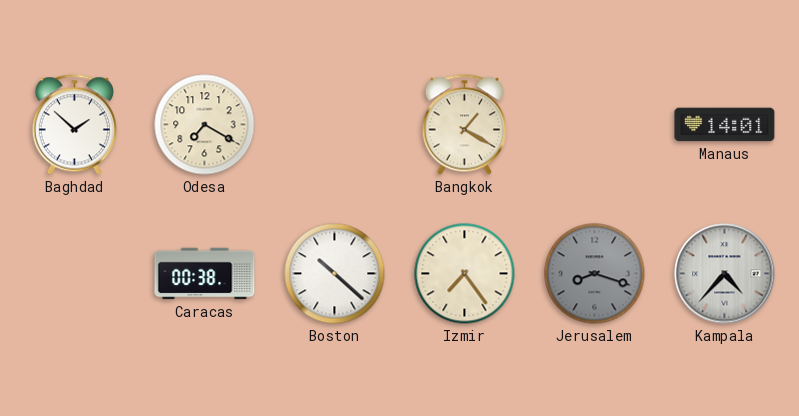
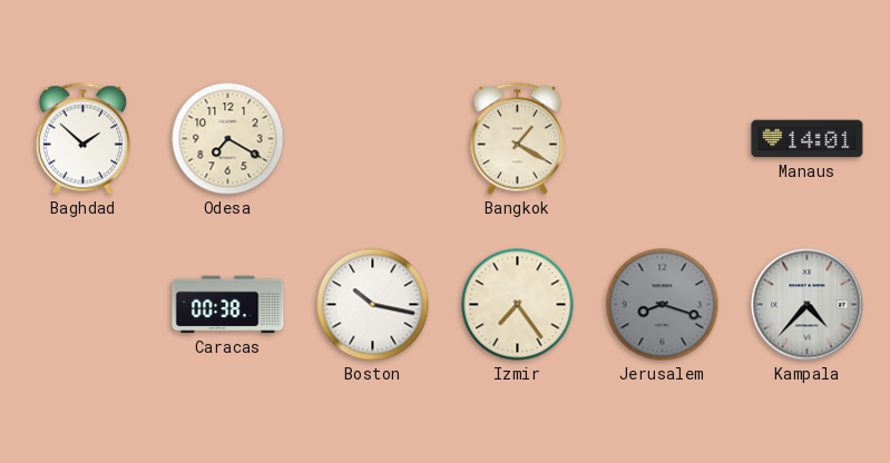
Boston: 10:22 -> 10:17
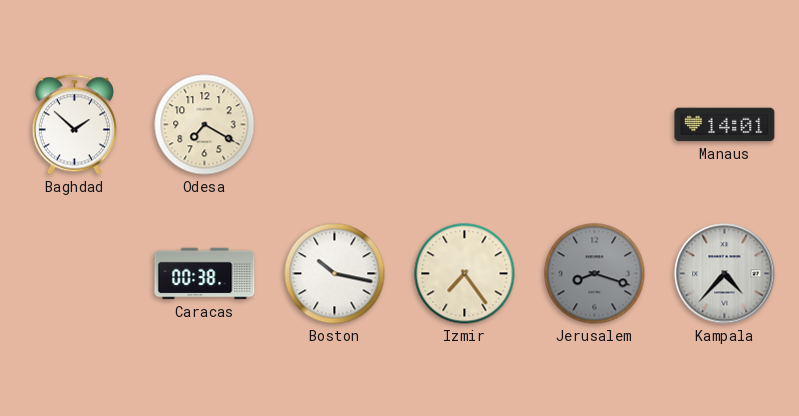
Bangkok: 1:20 -> none
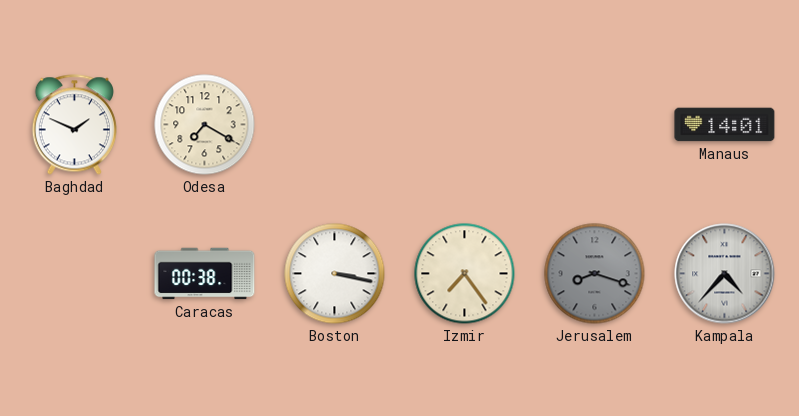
Baghdad: 1:52 -> 1:49
Boston: 10:17 -> 3:17
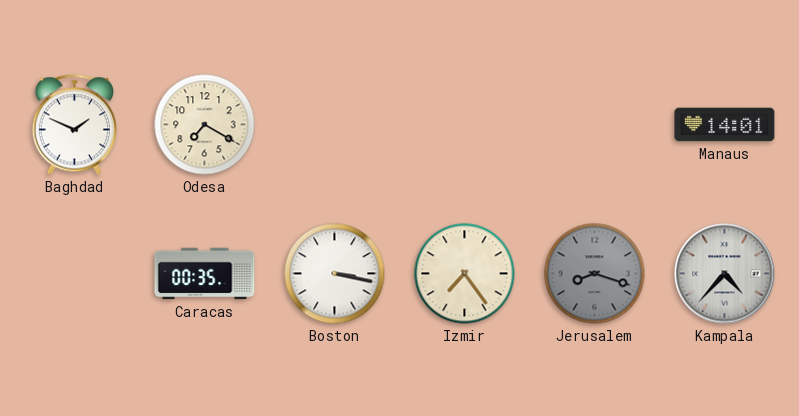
Caracas: 00:38 -> 00:35
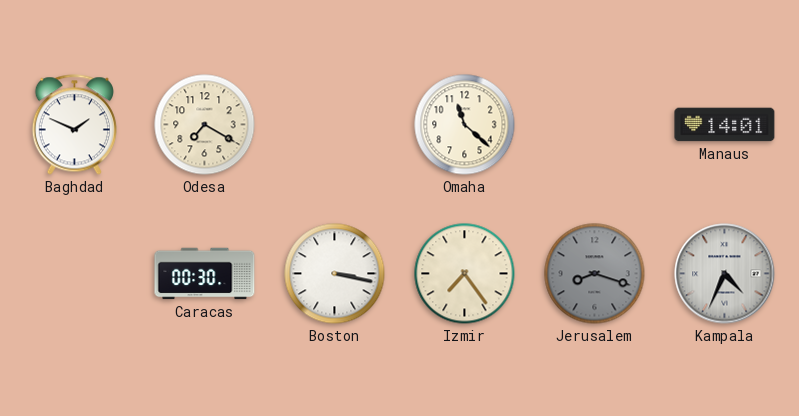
Omaha: none -> 11:22
Caracas: 00:35 -> 00:30
Kampala: 4:37 -> 4:34
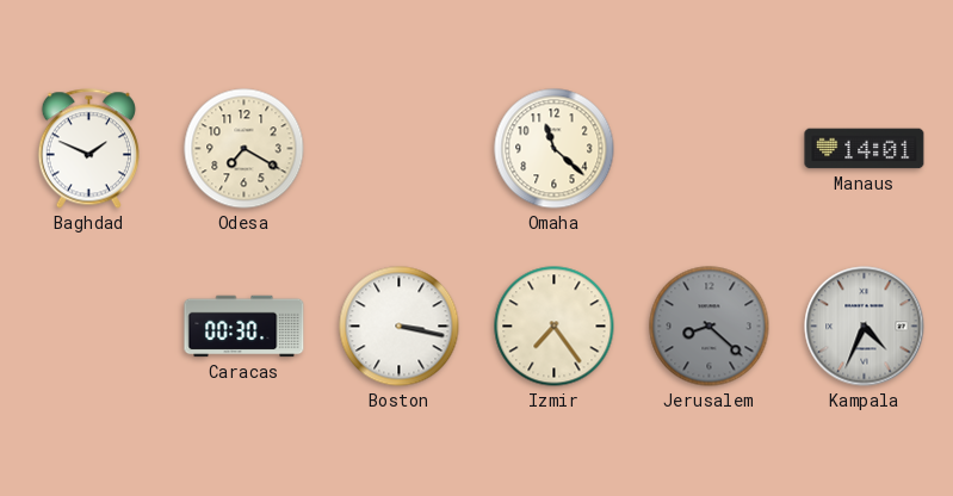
Jerusalem: 8:18 -> 8:22
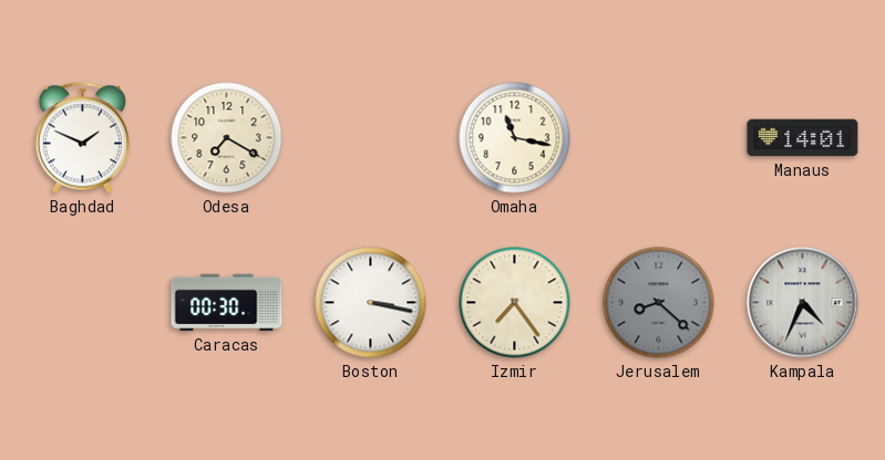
Omaha: 11:22 -> 11:17
